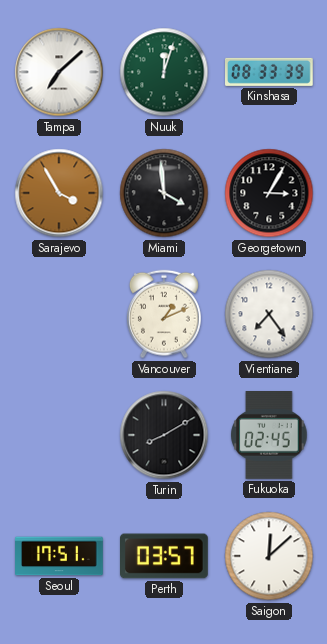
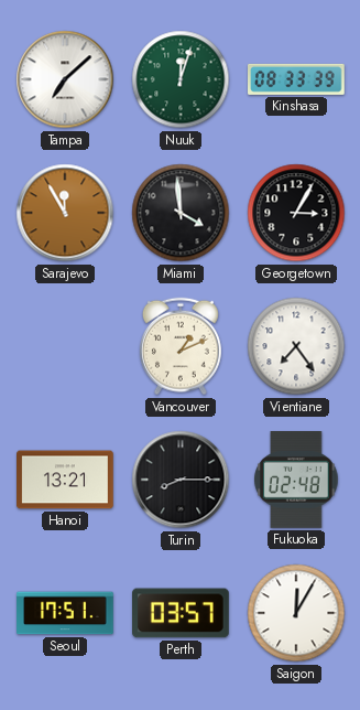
Sarajevo: 3:55 -> 11:55
Hanoi: none -> 13:21
Turin: 8:10 -> 8:15
Fukuoka: 02:45 -> 02:48
Saigon: 12:08 -> 12:05
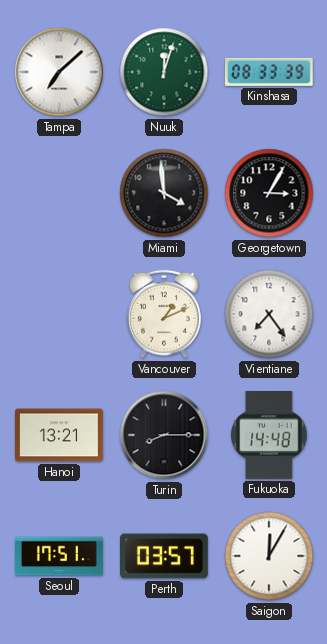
Sarajevo: 11:55 -> none
Fukuoka: 02:48 -> 14:48
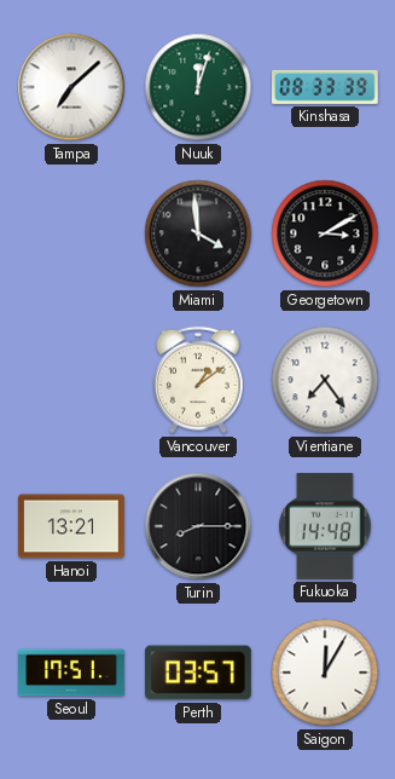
Georgetown: 3:05 -> 3:10
Vancouver: 1:11 -> 1:09
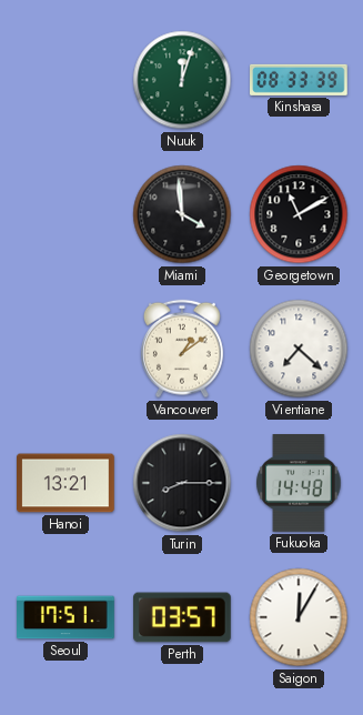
Tampa: 7:08 -> none
Georgetown: 3:10 -> 11:10
Vientiane: 7:24 -> 7:22
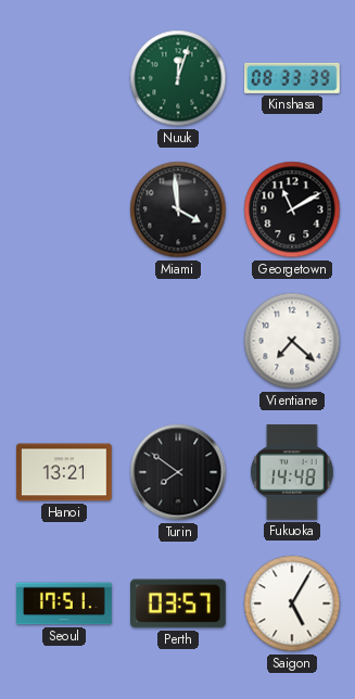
Vancouver: 1:09 -> none
Turin: 8:15 -> 7:51
Saigon: 12:05 -> 5:05
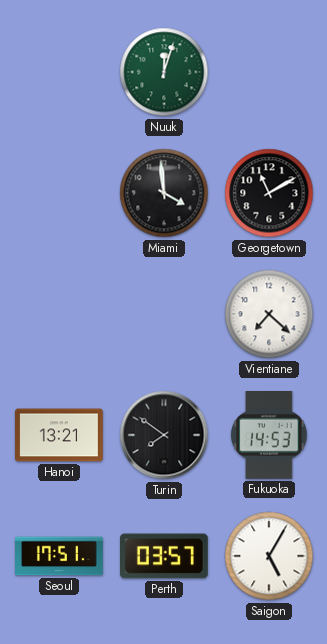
Kinshasa: 08:33 -> none
Fukuoka: 14:48 -> 14:53
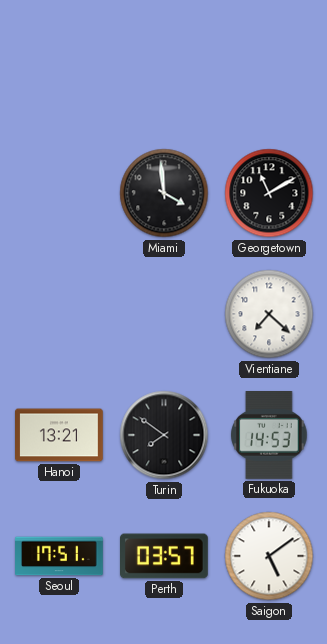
Nuuk: 12:03 -> none
Saigon: 5:05 -> 5:09
